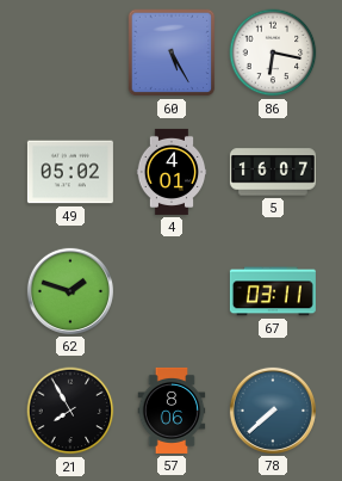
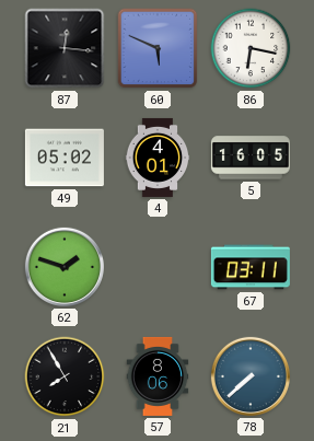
87: none -> 12:16
60: 5:25 -> 5:49
5: 16:07 -> 16:05
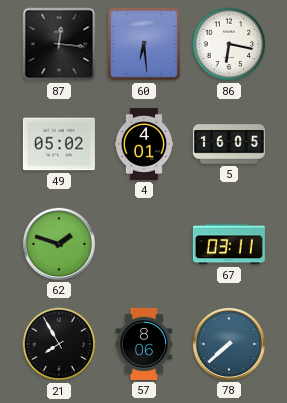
60: 5:49 -> 6:29
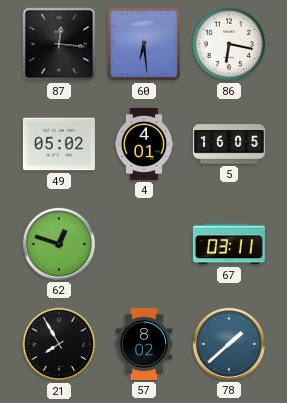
62: 1:48 -> 12:48
57: 8:06 -> 8:02
78: 7:38 -> 1:38
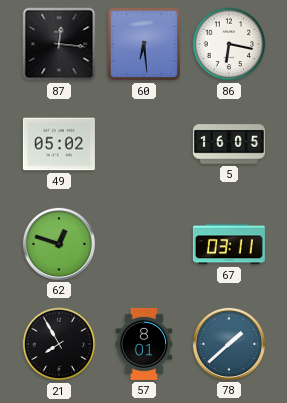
4: 4:01 -> none
57: 8:02 -> 8:01
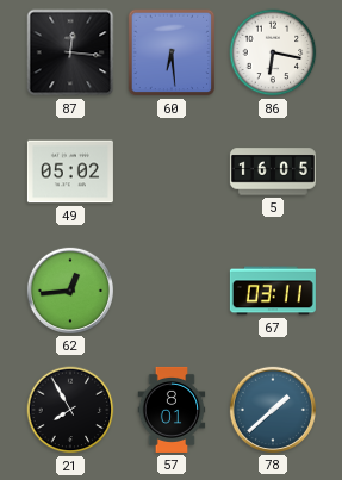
62: 12:48 -> 12:44
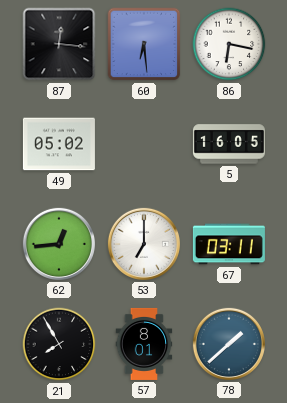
53: none -> 7:00
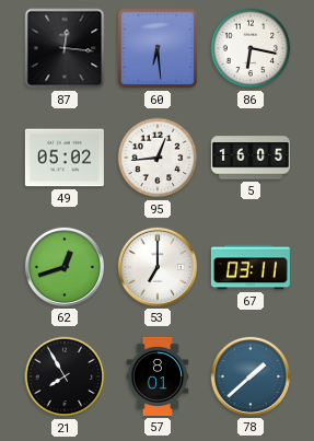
95: none -> 12:44
62: 12:44 -> 12:42
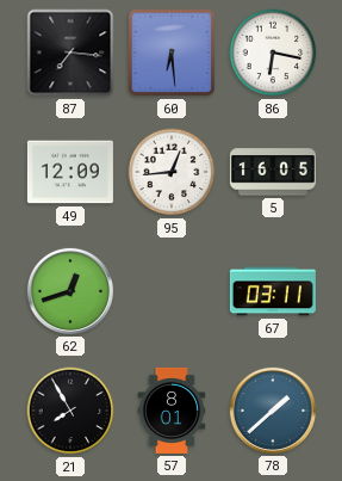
87: 12:16 -> 7:16
49: 05:02 -> 12:09
53: 7:00 -> none
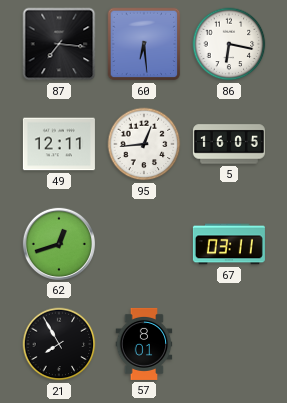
49: 12:09 -> 12:11
78: 1:38 -> none
